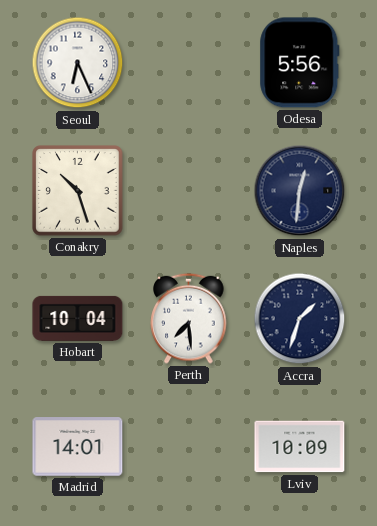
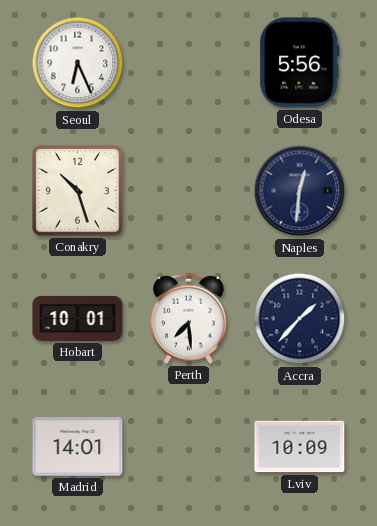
Hobart: 10:04 -> 10:01
Accra: 1:33 -> 1:37
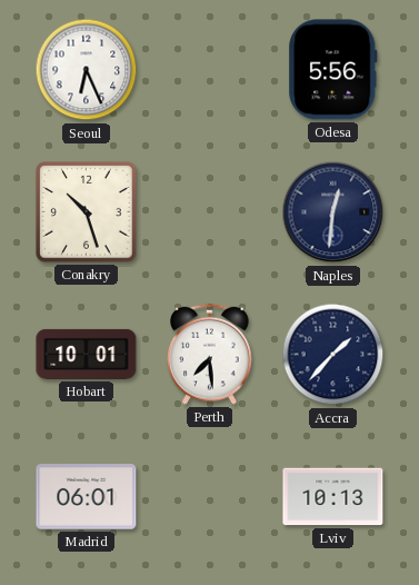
Madrid: 14:01 -> 06:01
Lviv: 10:09 -> 10:13
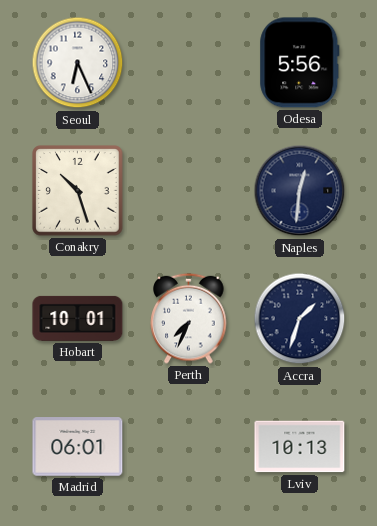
Perth: 7:29 -> 7:34
Accra: 1:37 -> 1:33
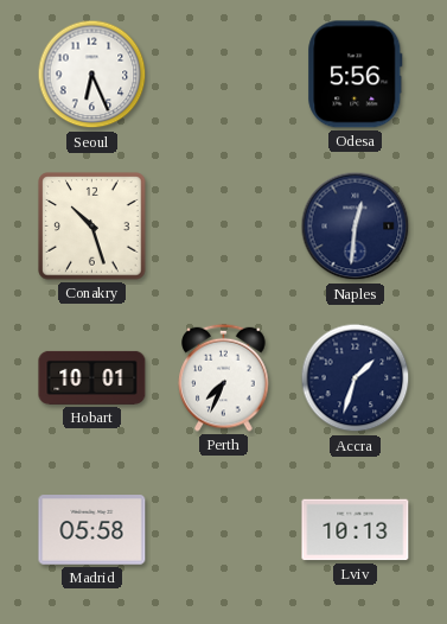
Madrid: 06:01 -> 05:58
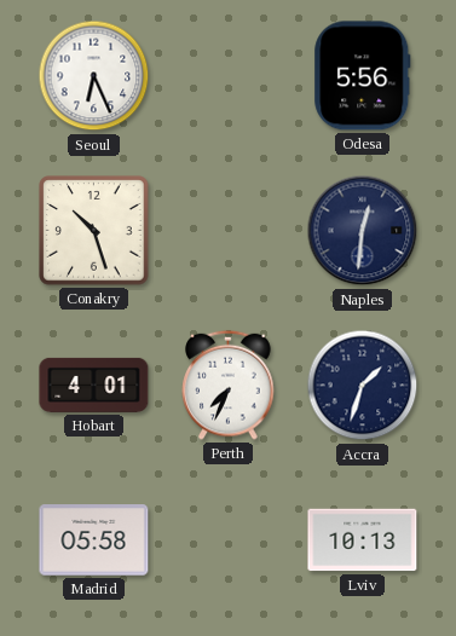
Hobart: 10:01 -> 4:01
